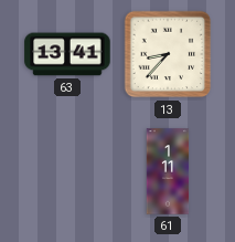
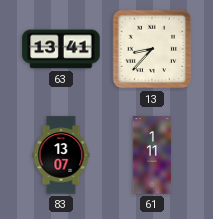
83: none -> 13:07
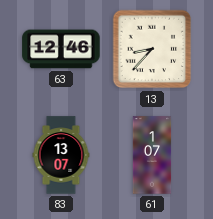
63: 13:41 -> 12:46
61: 1:11 -> 1:07
